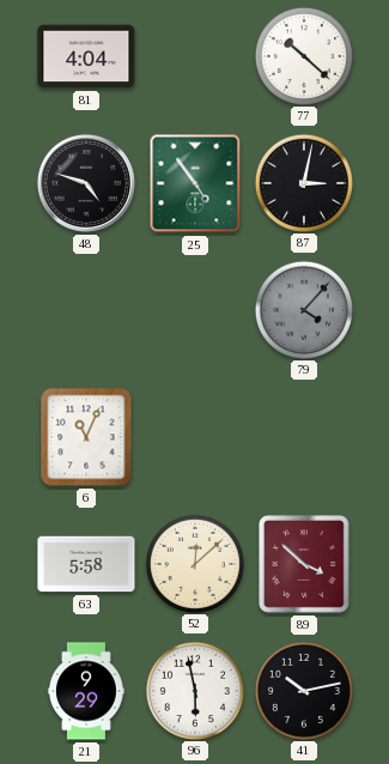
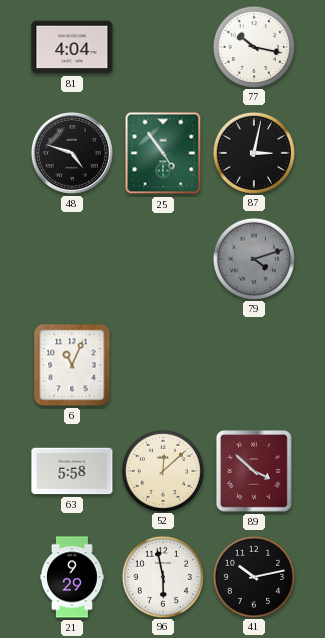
77: 10:22 -> 10:17
79: 4:07 -> 4:12
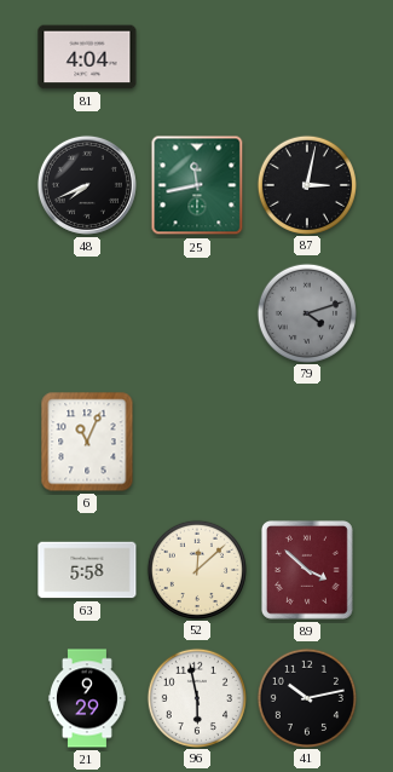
77: 10:17 -> none
48: 4:48 -> 7:41
25: 4:54 -> 11:43
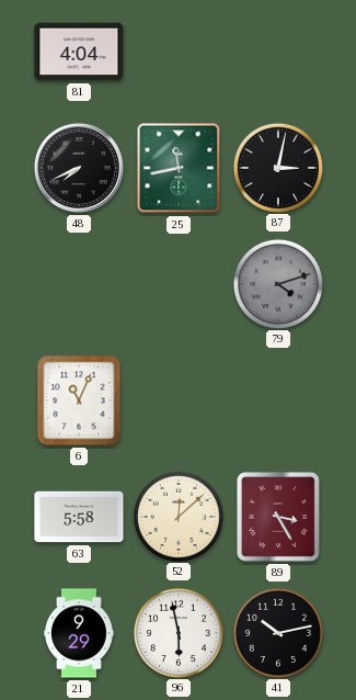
89: 3:52 -> 3:25
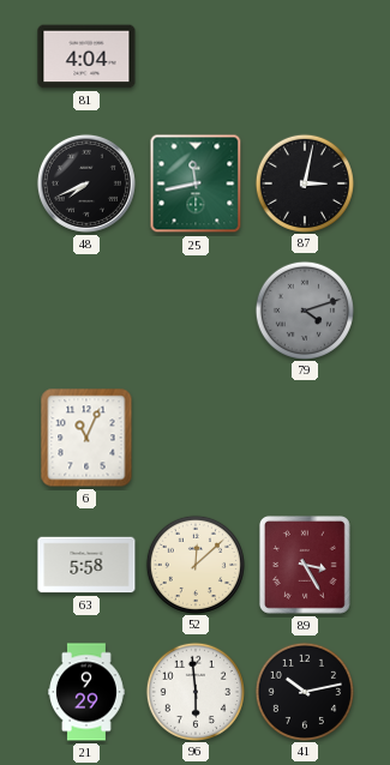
96: 5:58 -> 5:59
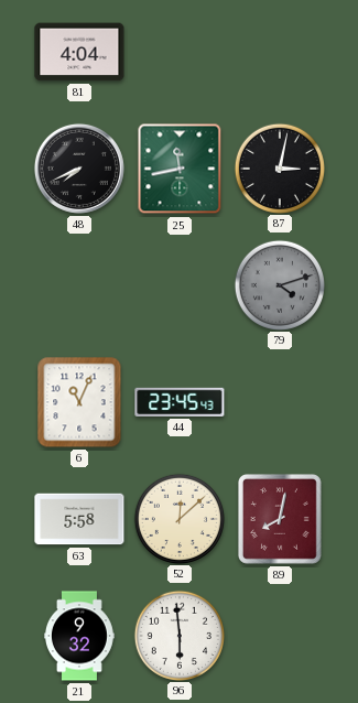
44: none -> 23:45
89: 3:25 -> 8:02
21: 9:29 -> 9:32
41: 10:13 -> none
